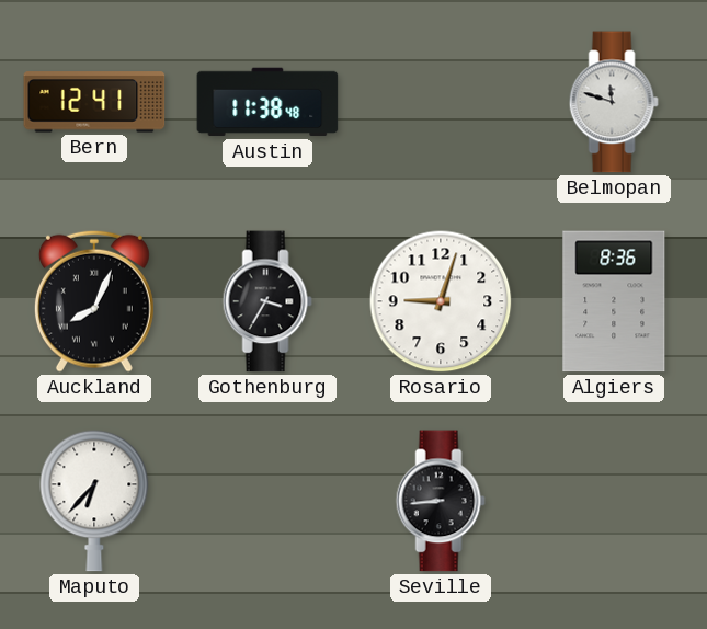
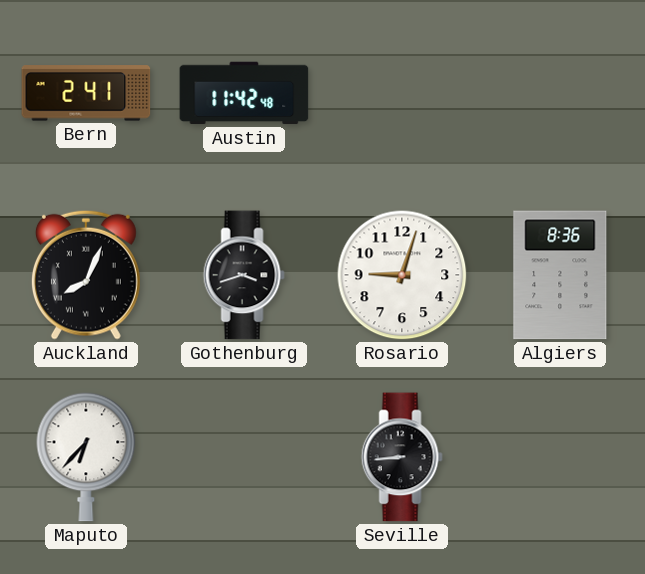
Bern: 12:41 -> 2:41
Austin: 11:38 -> 11:42
Belmopan: 11:48 -> none
Gothenburg: 3:35 -> 3:42
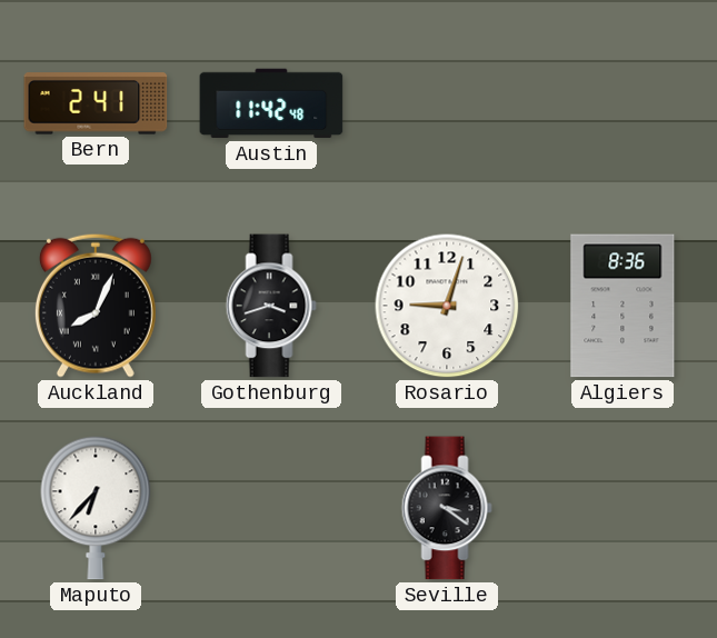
Seville: 8:44 -> 3:21
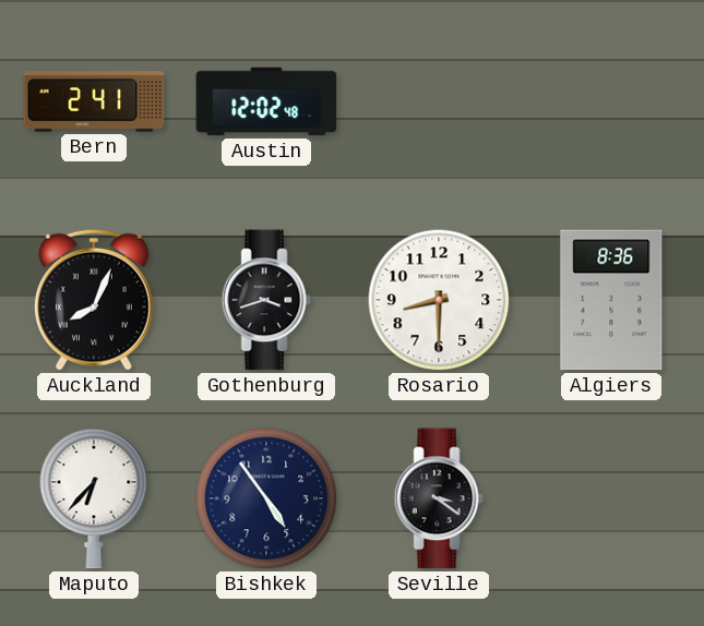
Austin: 11:42 -> 12:02
Rosario: 9:03 -> 8:30
Bishkek: none -> 4:54
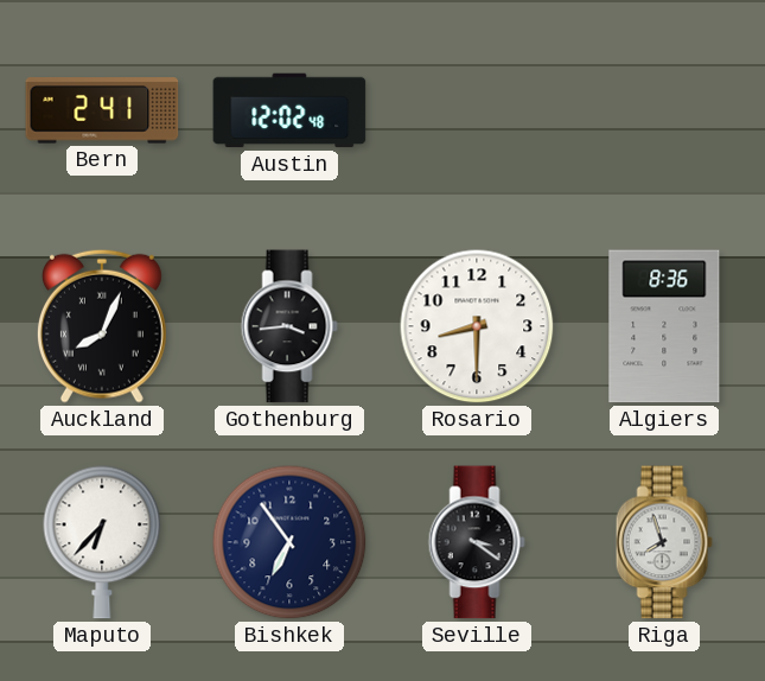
Gothenburg: 3:42 -> 3:44
Bishkek: 4:54 -> 6:54
Riga: none -> 7:57
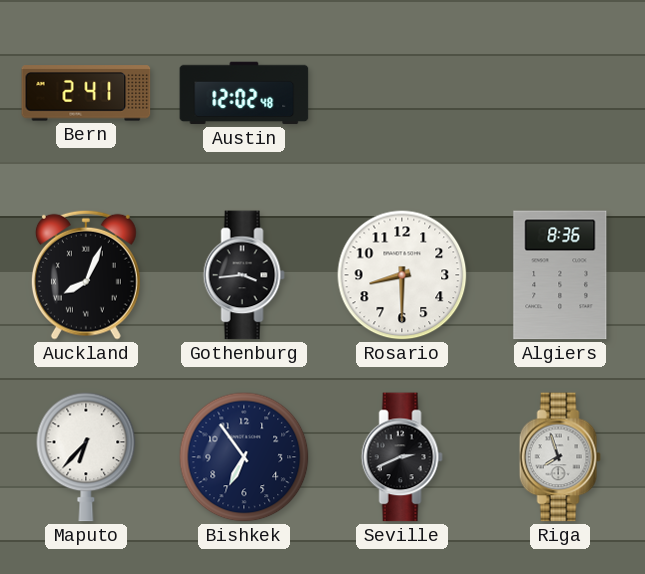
Seville: 3:21 -> 2:41
